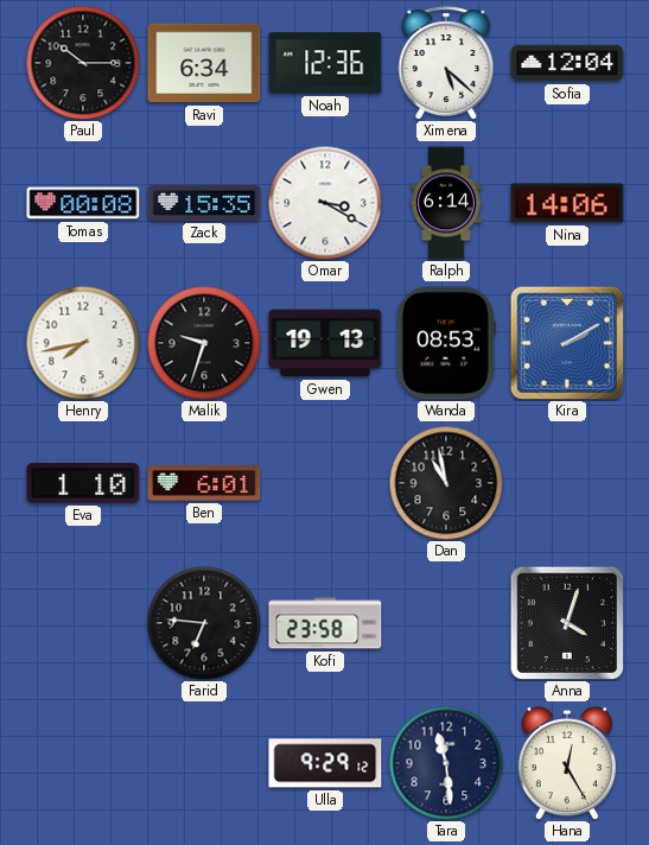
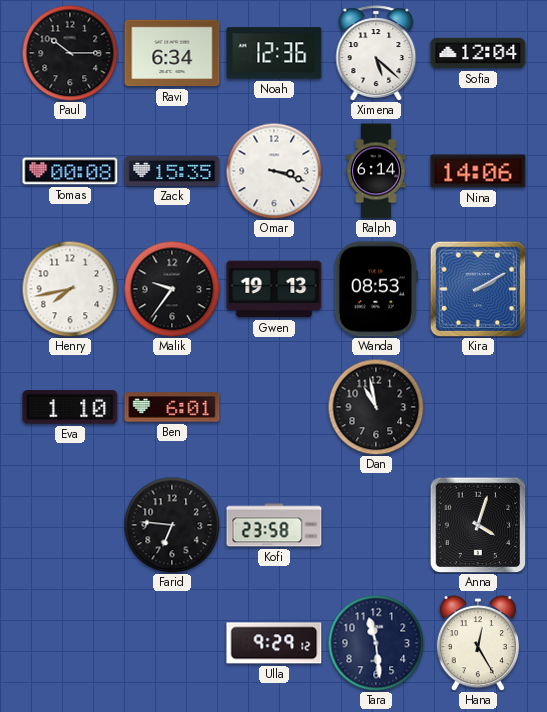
Omar: 3:20 -> 3:18
Malik: 9:33 -> 9:36
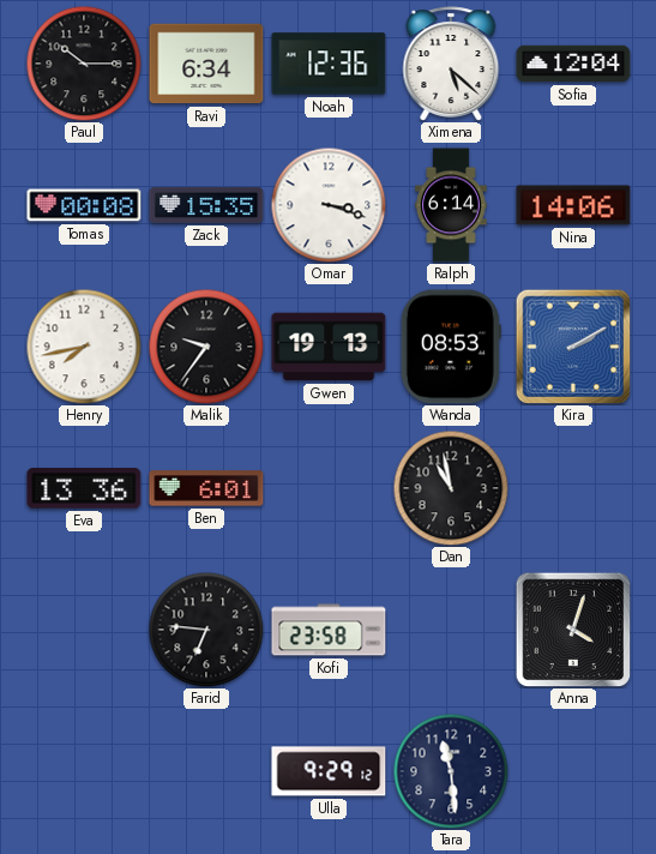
Eva: 1:10 -> 13:36
Hana: 12:25 -> none
